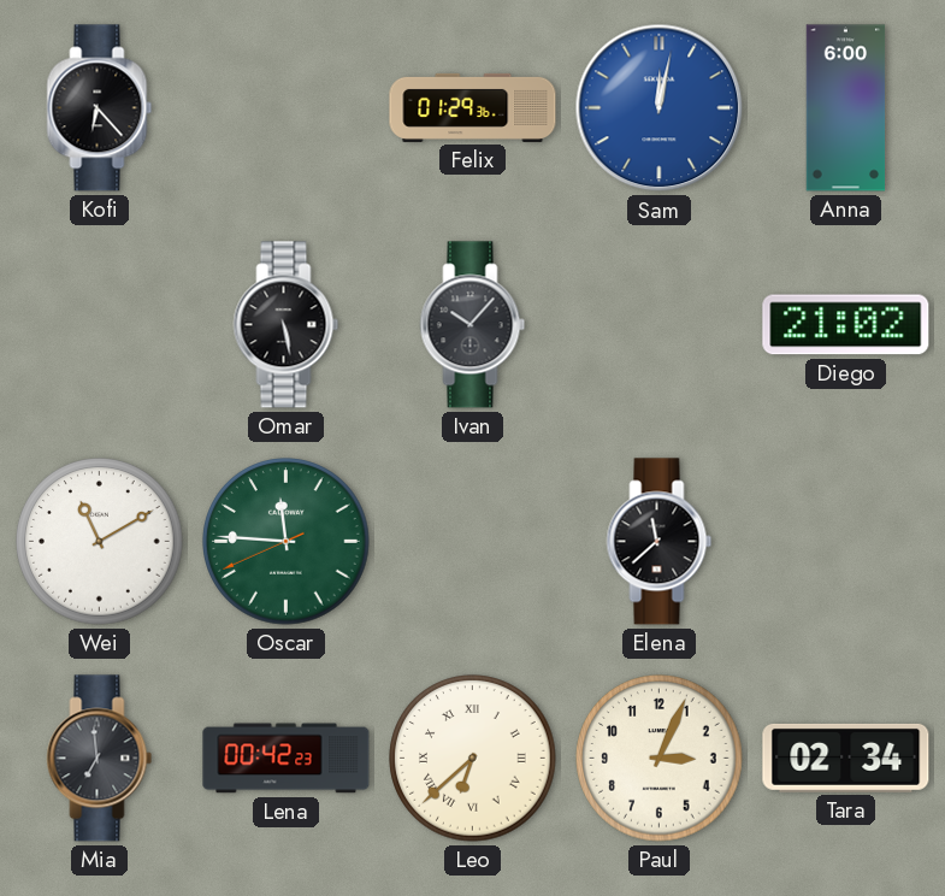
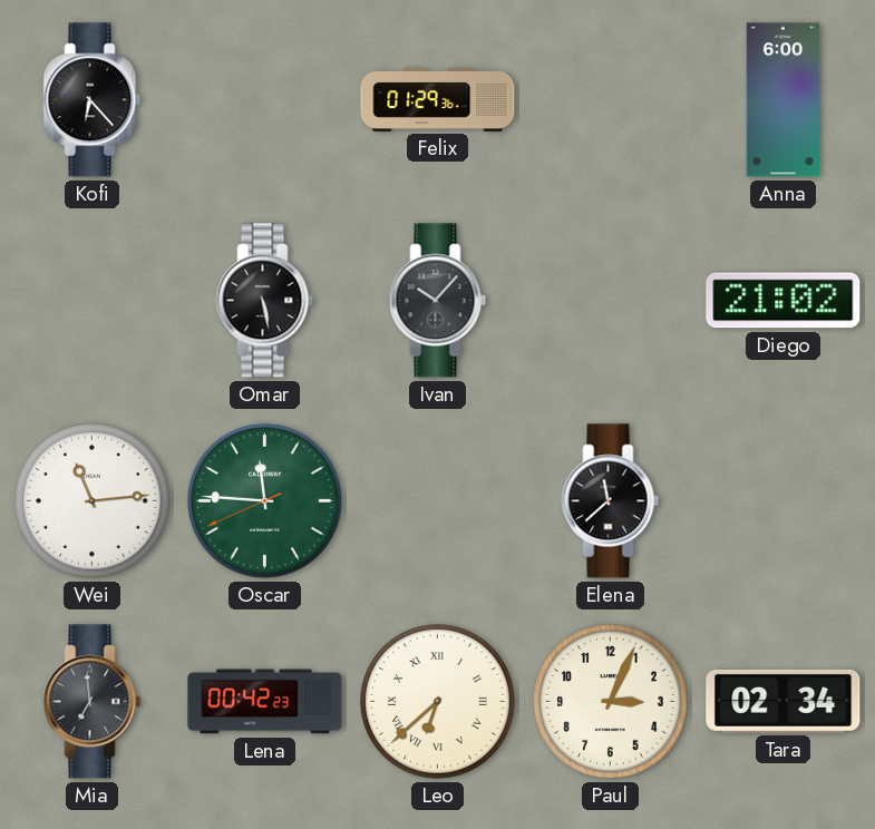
Sam: 12:02 -> none
Wei: 11:10 -> 11:14
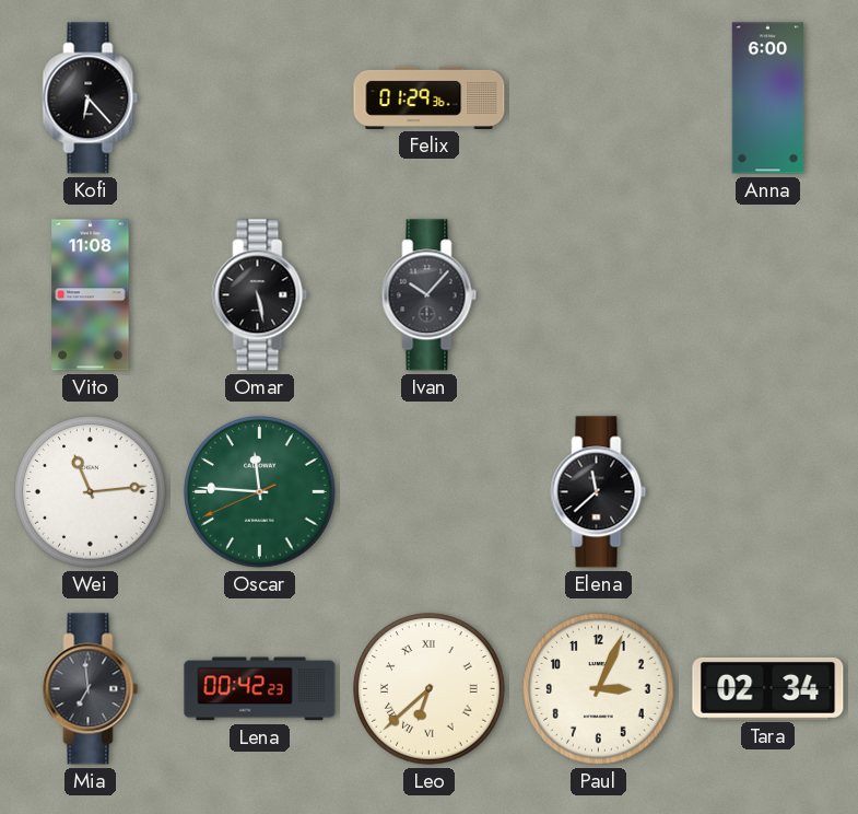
Vito: none -> 11:08
Diego: 21:02 -> none
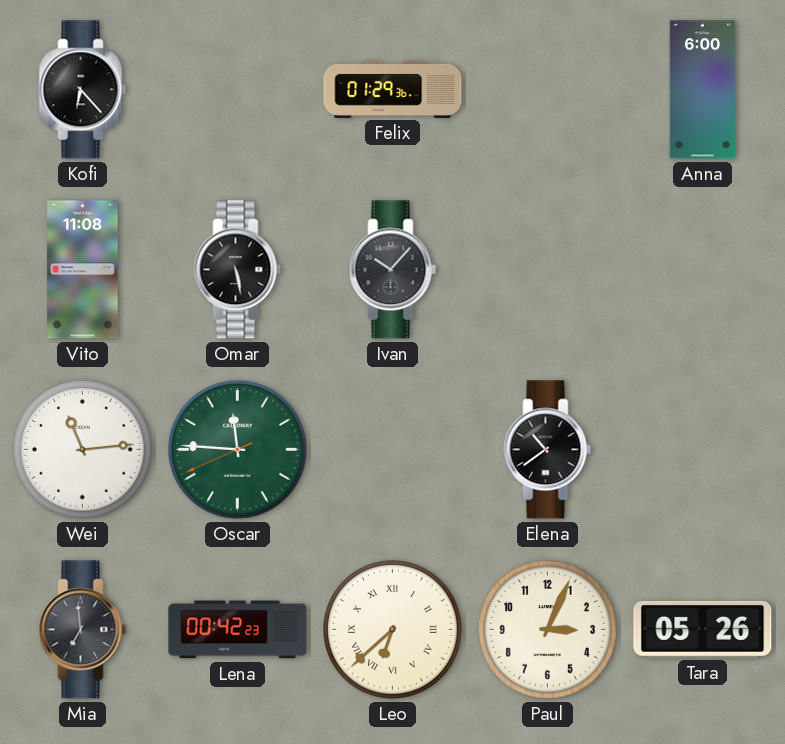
Elena: 11:38 -> 10:39
Tara: 02:34 -> 05:26
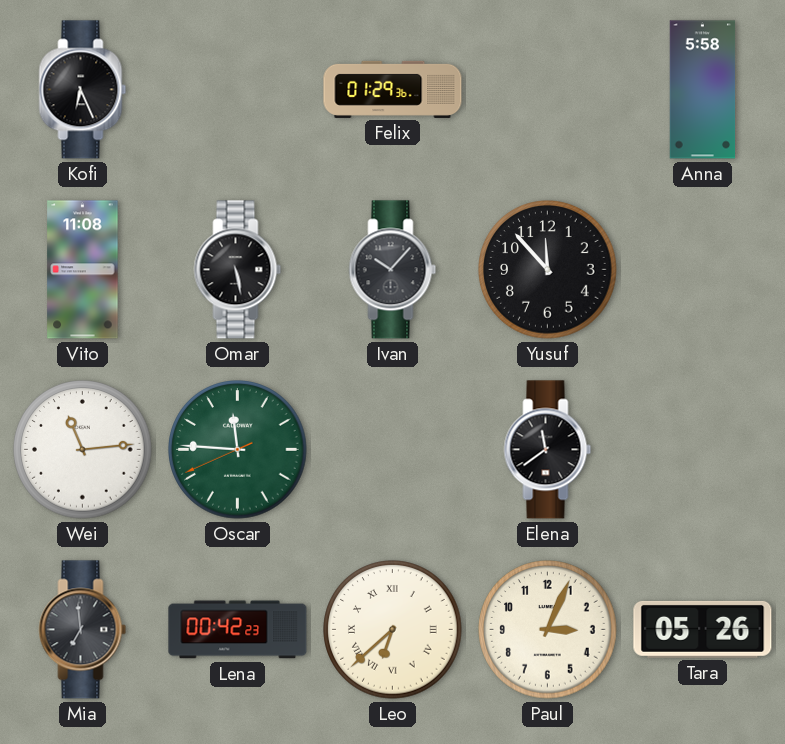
Kofi: 6:23 -> 6:26
Anna: 6:00 -> 5:58
Yusuf: none -> 11:53
Elena: 10:39 -> 11:39
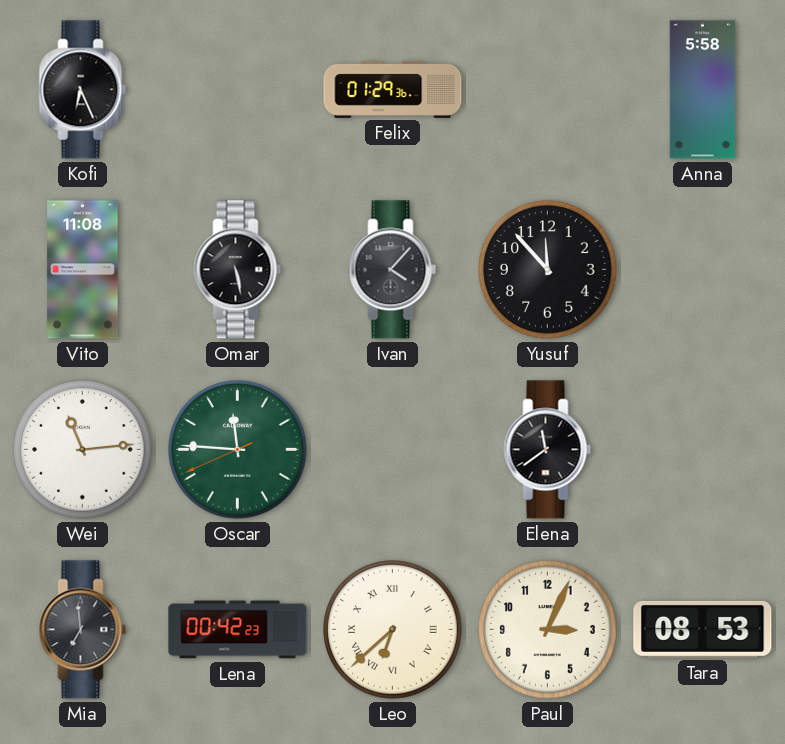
Ivan: 10:07 -> 4:07
Tara: 05:26 -> 08:53
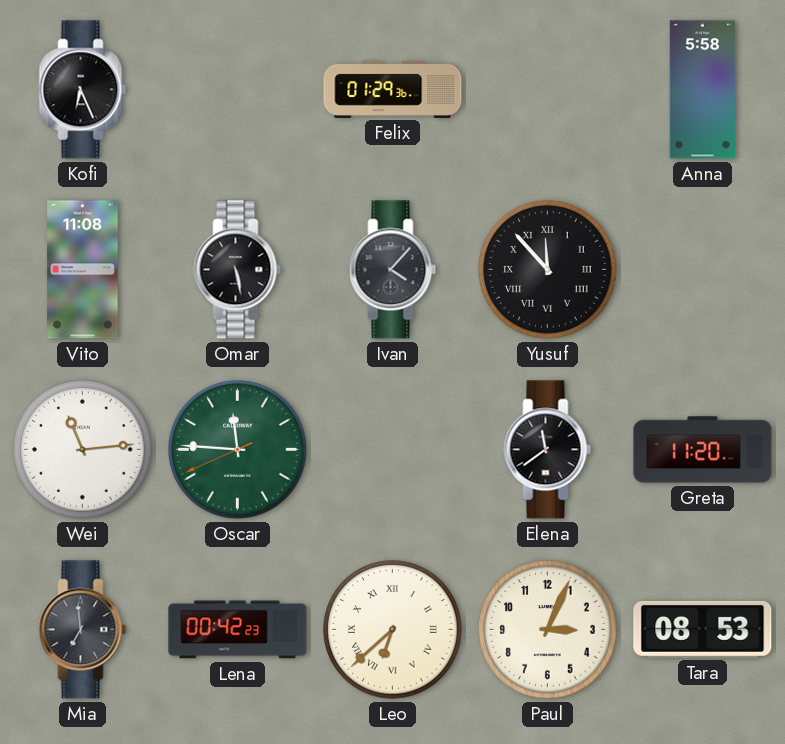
Yusuf numerals: Arabic -> Roman
Greta: none -> 11:20
